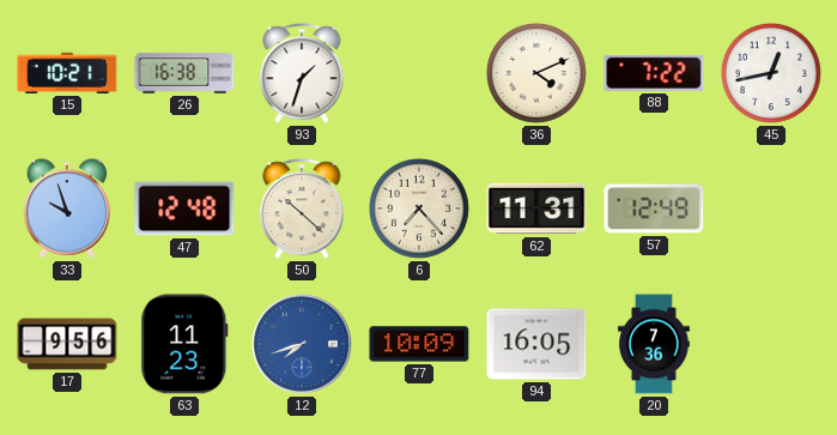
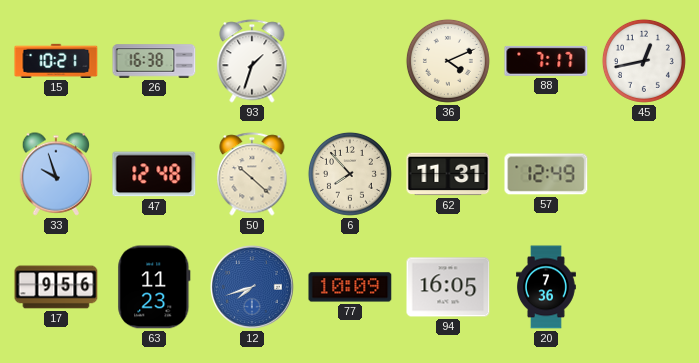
88: 7:22 -> 7:17
6: 7:23 -> 7:53
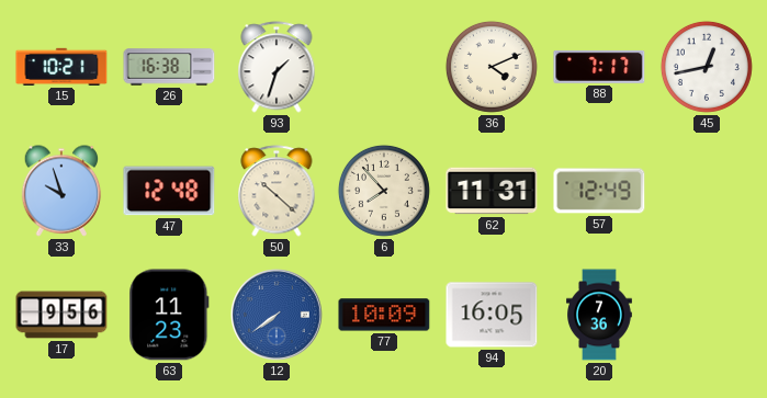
12: 7:42 -> 7:39
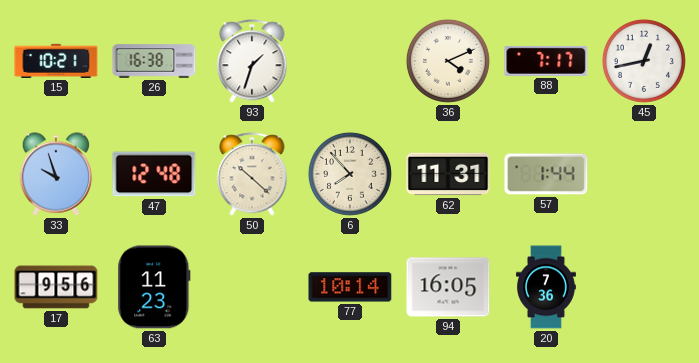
57: 12:49 -> 1:44
12: 7:39 -> none
77: 10:09 -> 10:14
